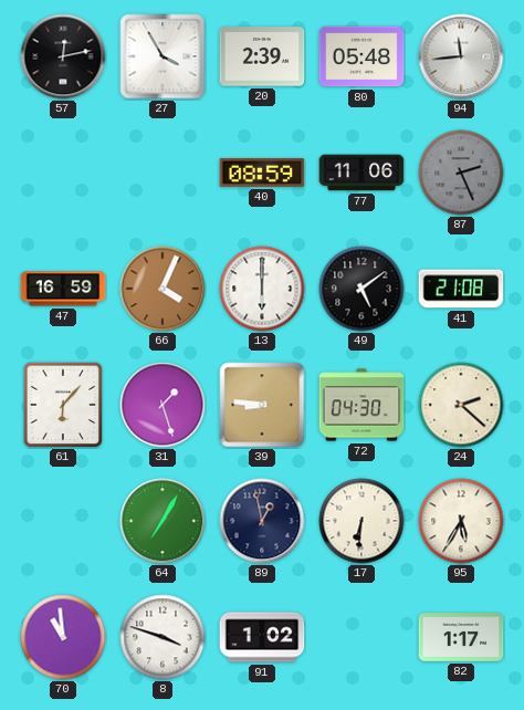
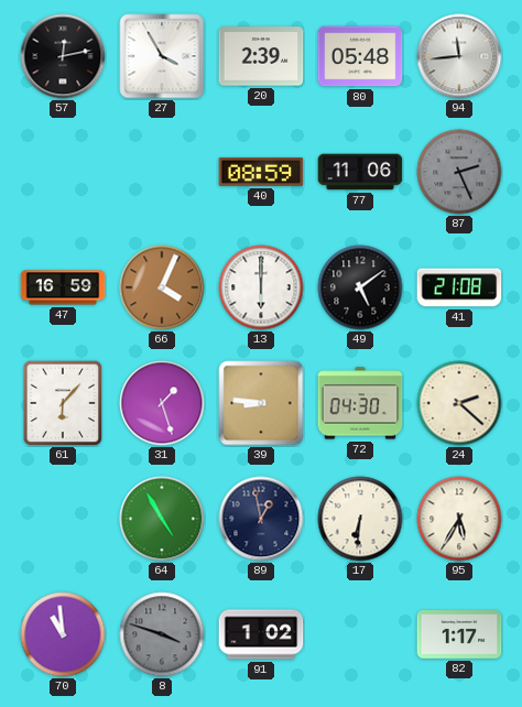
64: 7:05 -> 4:55
8 dial: white -> grey
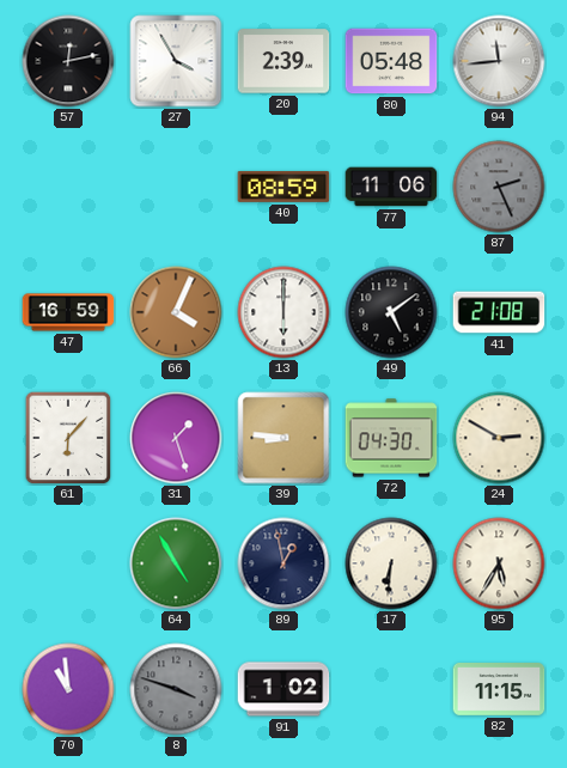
24: 2:22 -> 2:50
82: 1:17 -> 11:15
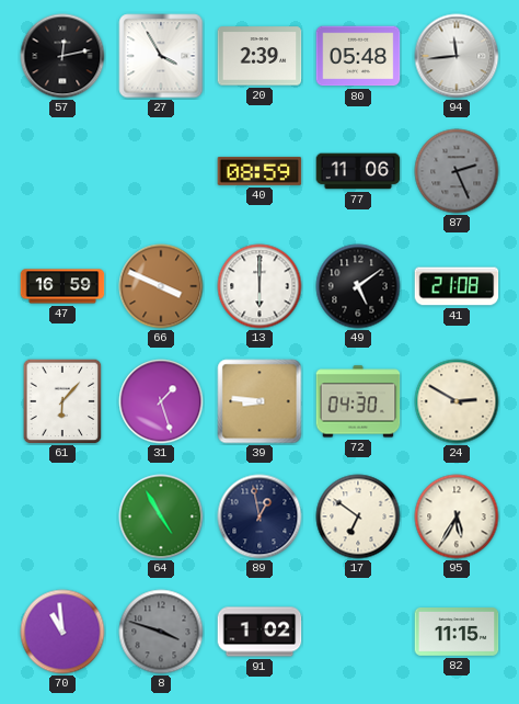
66: 4:04 -> 3:49
17: 6:31 -> 6:51
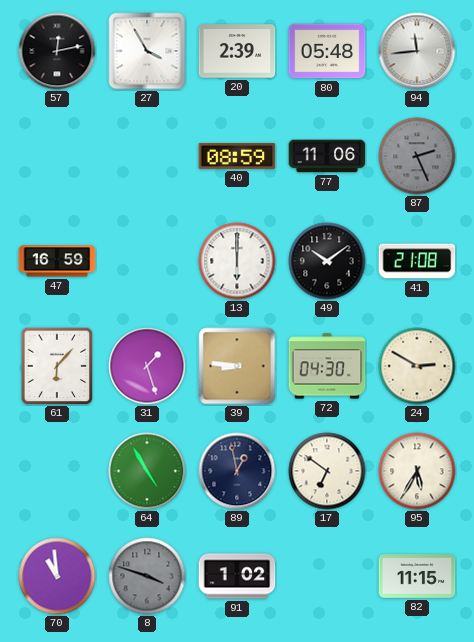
66: 3:49 -> none
49: 5:09 -> 10:09
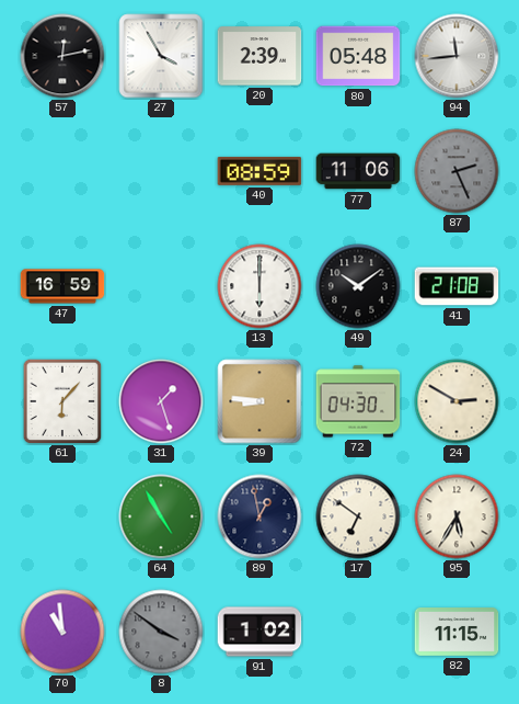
8: 3:48 -> 3:51
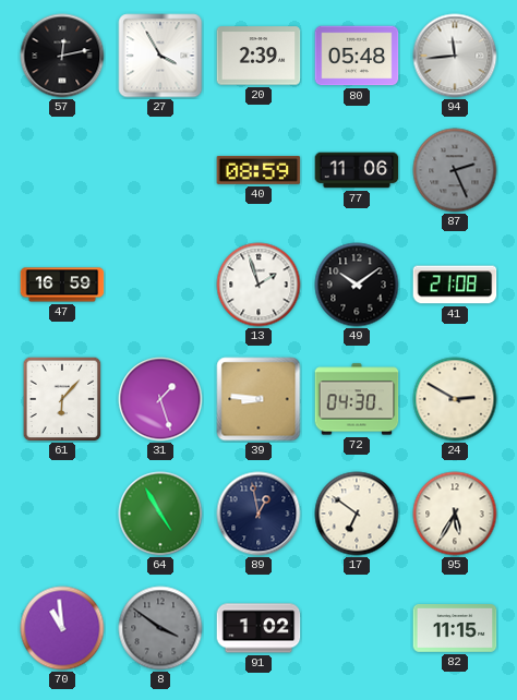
13: 6:00 -> 1:57
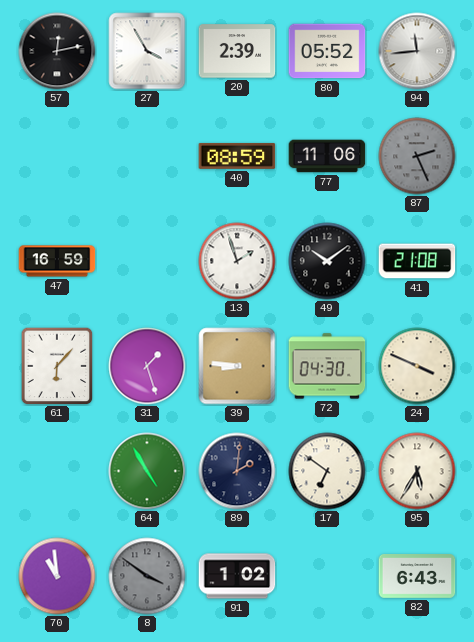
80: 05:48 -> 05:52
24: 2:50 -> 3:49
89: 12:58 -> 2:01
82: 11:15 -> 6:43
